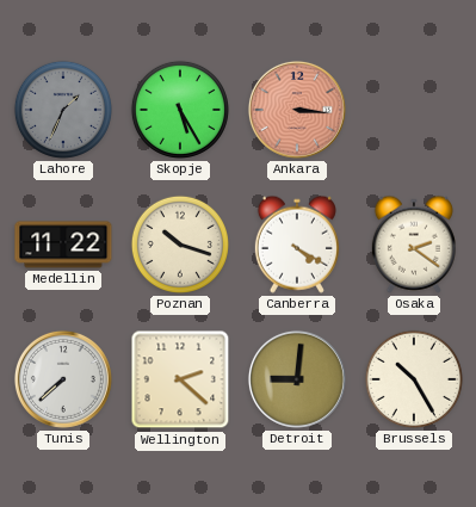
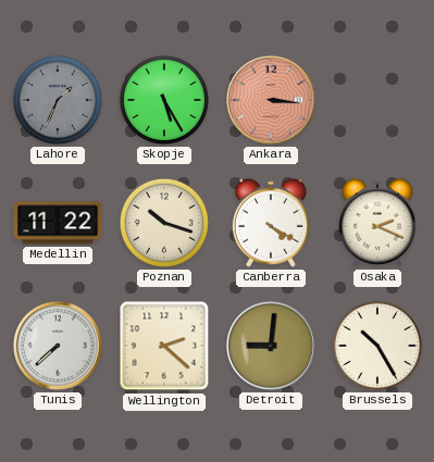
Osaka: 2:21 -> 2:19
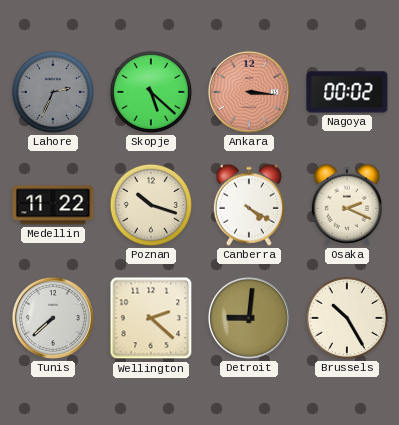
Lahore: 1:34 -> 2:34
Skopje: 5:25 -> 5:22
Nagoya: none -> 00:02
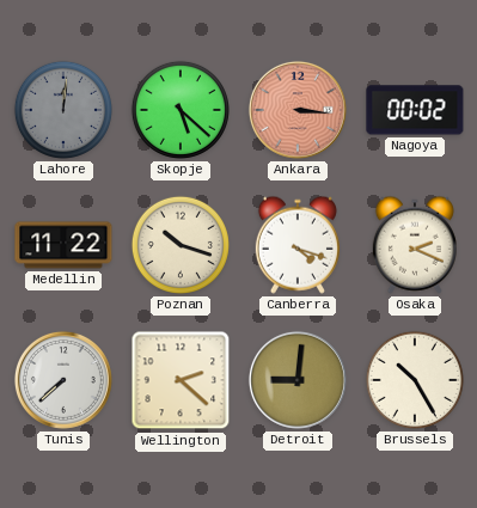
Lahore: 2:34 -> 12:01
Canberra: 4:20 -> 4:18
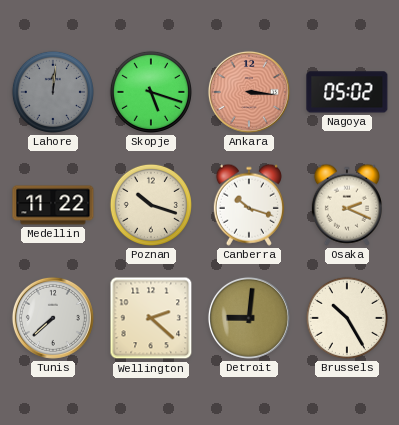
Skopje: 5:22 -> 5:18
Nagoya: 00:02 -> 05:02
Canberra: 4:18 -> 10:18
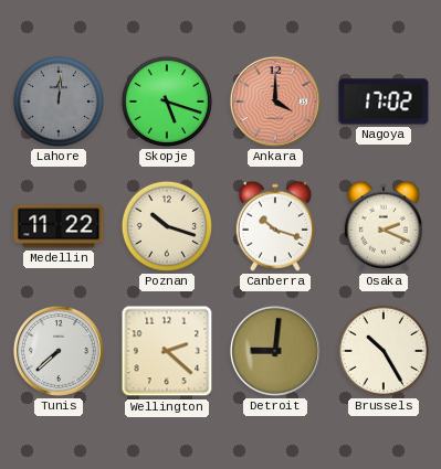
Ankara: 3:16 -> 4:00
Nagoya: 05:02 -> 17:02
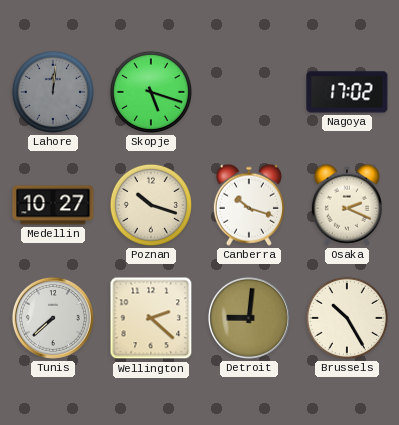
Ankara: 4:00 -> none
Medellin: 11:22 -> 10:27
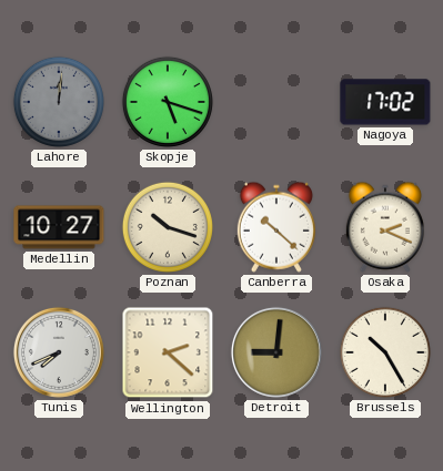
Canberra: 10:18 -> 10:22
Tunis: 7:38 -> 7:41
